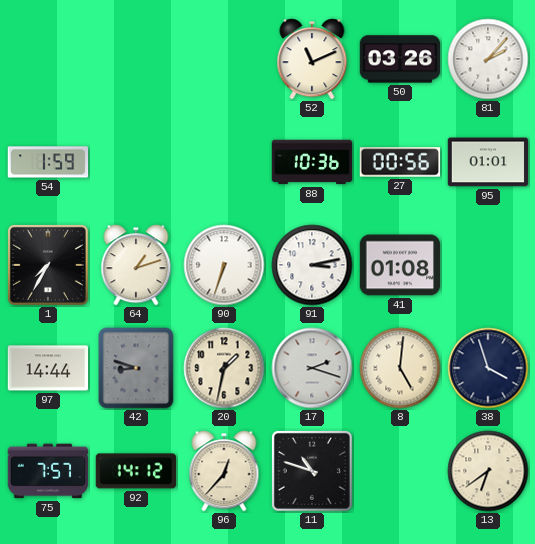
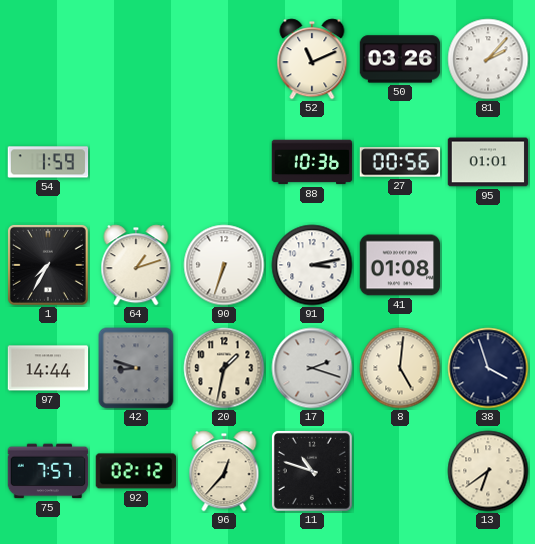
92: 14:12 -> 02:12
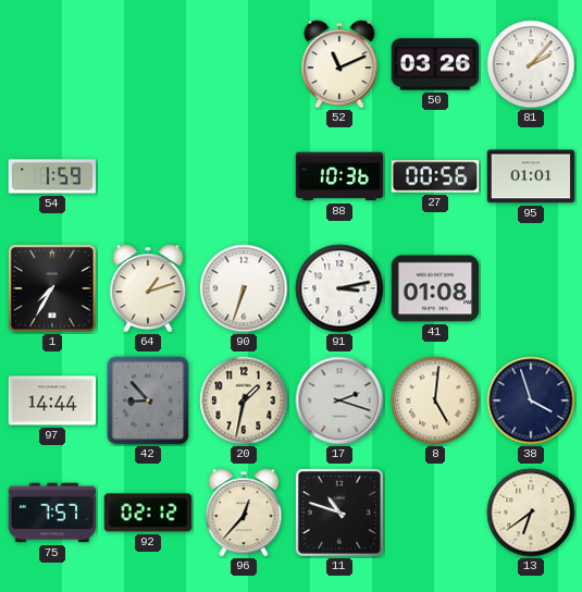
42: 8:48 -> 8:53
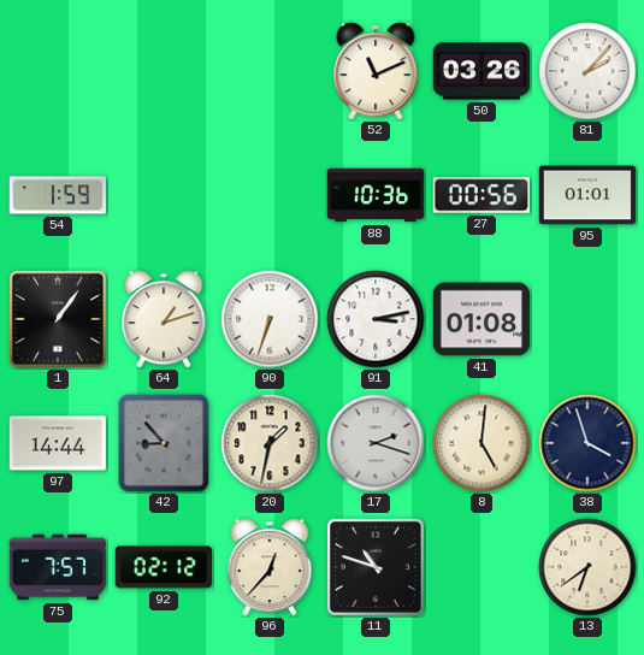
1: 7:35 -> 1:06
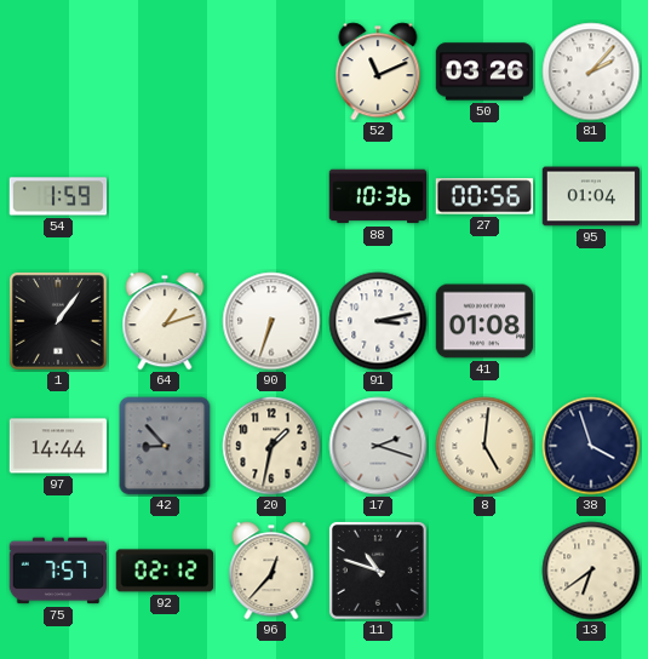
95: 01:01 -> 01:04
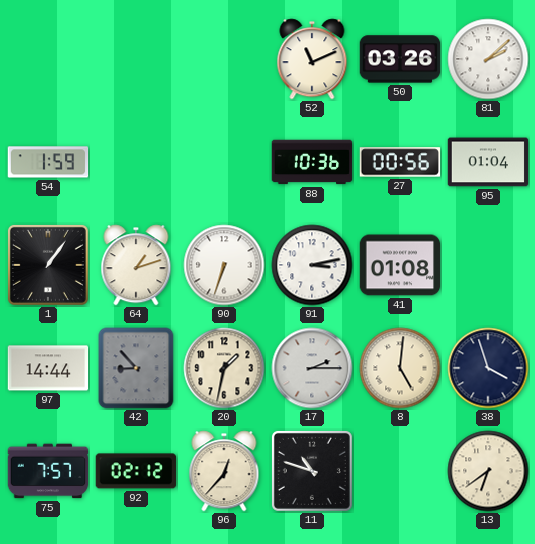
81: 2:07 -> 2:08
17: 2:18 -> 2:15
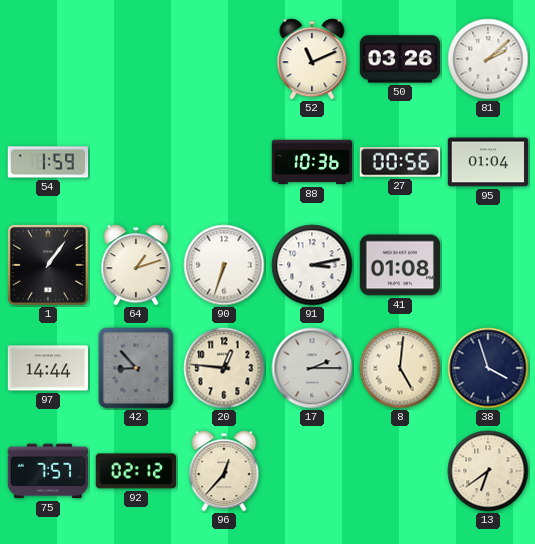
20: 1:32 -> 12:46
11: 10:48 -> none
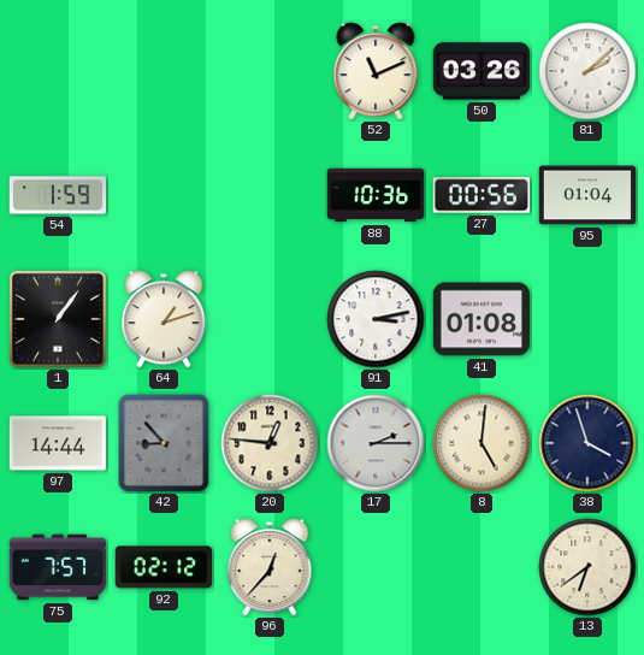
90: 6:33 -> none
